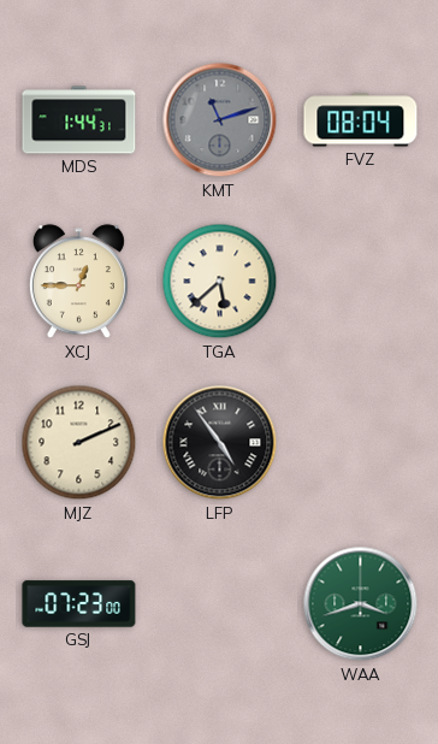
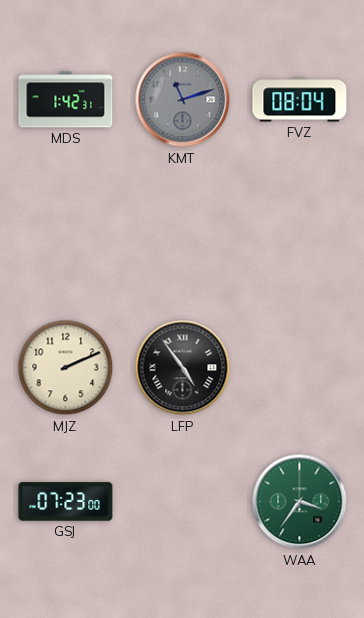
MDS: 1:44 -> 1:42
XCJ: 12:45 -> none
TGA: 5:38 -> none
WAA: 3:42 -> 3:36
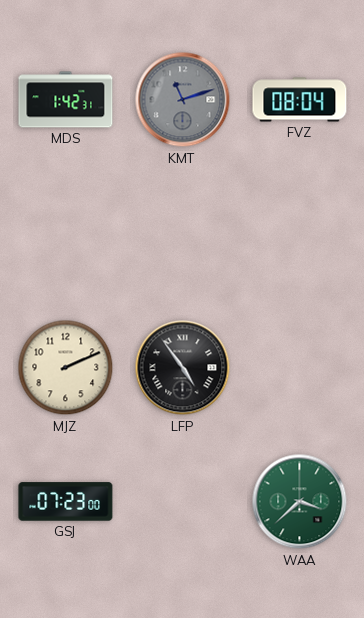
WAA: 3:36 -> 3:38
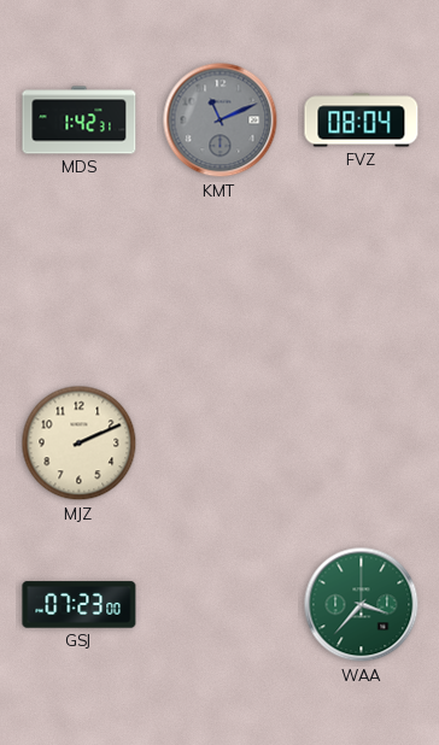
KMT: 11:12 -> 11:11
LFP: 4:54 -> none
WAA: 3:38 -> 3:37
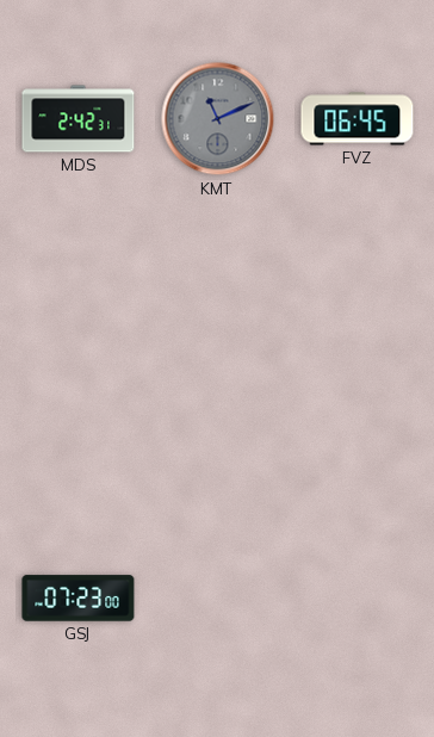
MDS: 1:42 -> 2:42
FVZ: 08:04 -> 06:45
MJZ: 2:11 -> none
WAA: 3:37 -> none
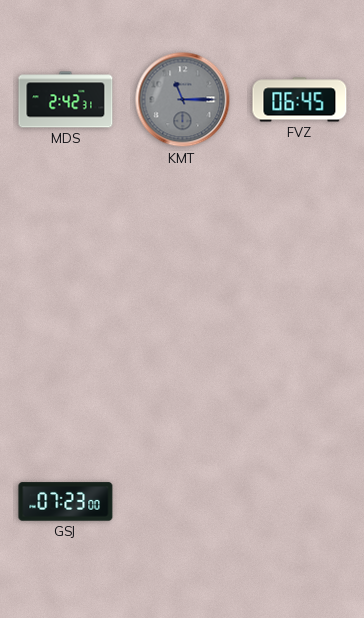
KMT: 11:11 -> 11:15
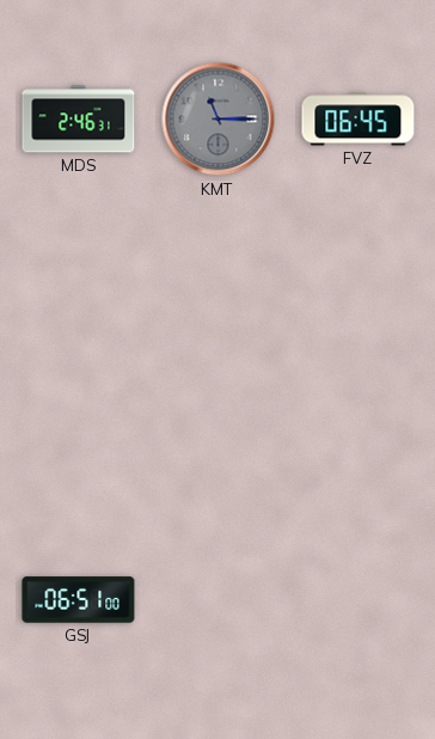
MDS: 2:42 -> 2:46
GSJ: 07:23 -> 06:51
